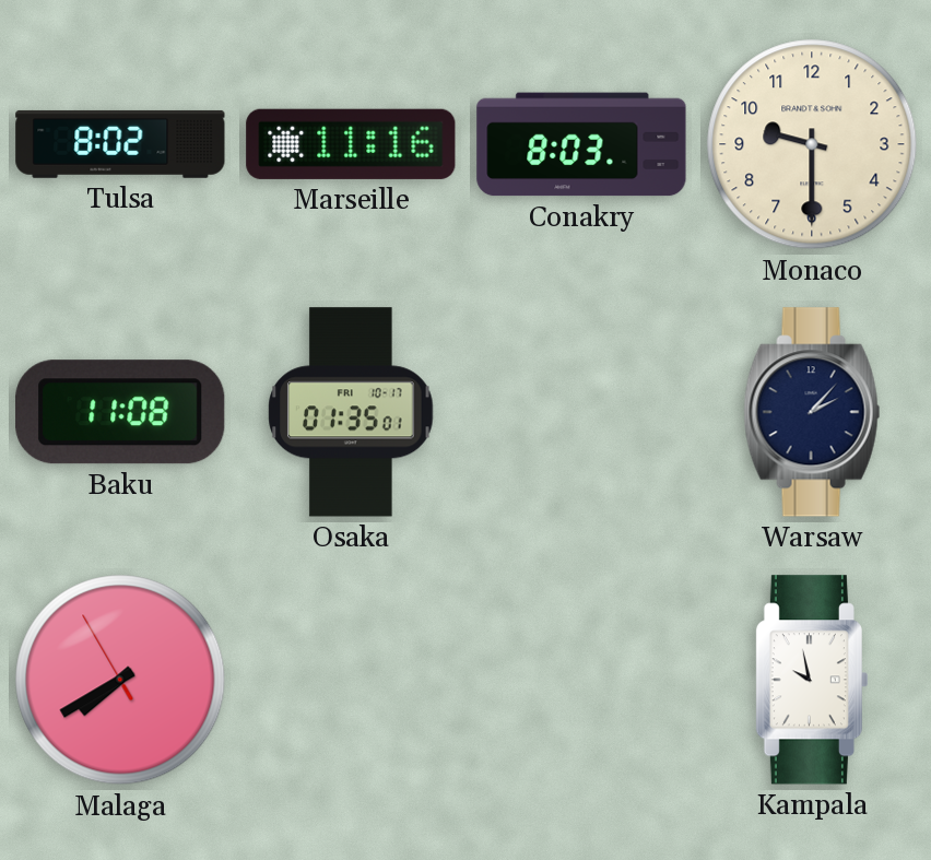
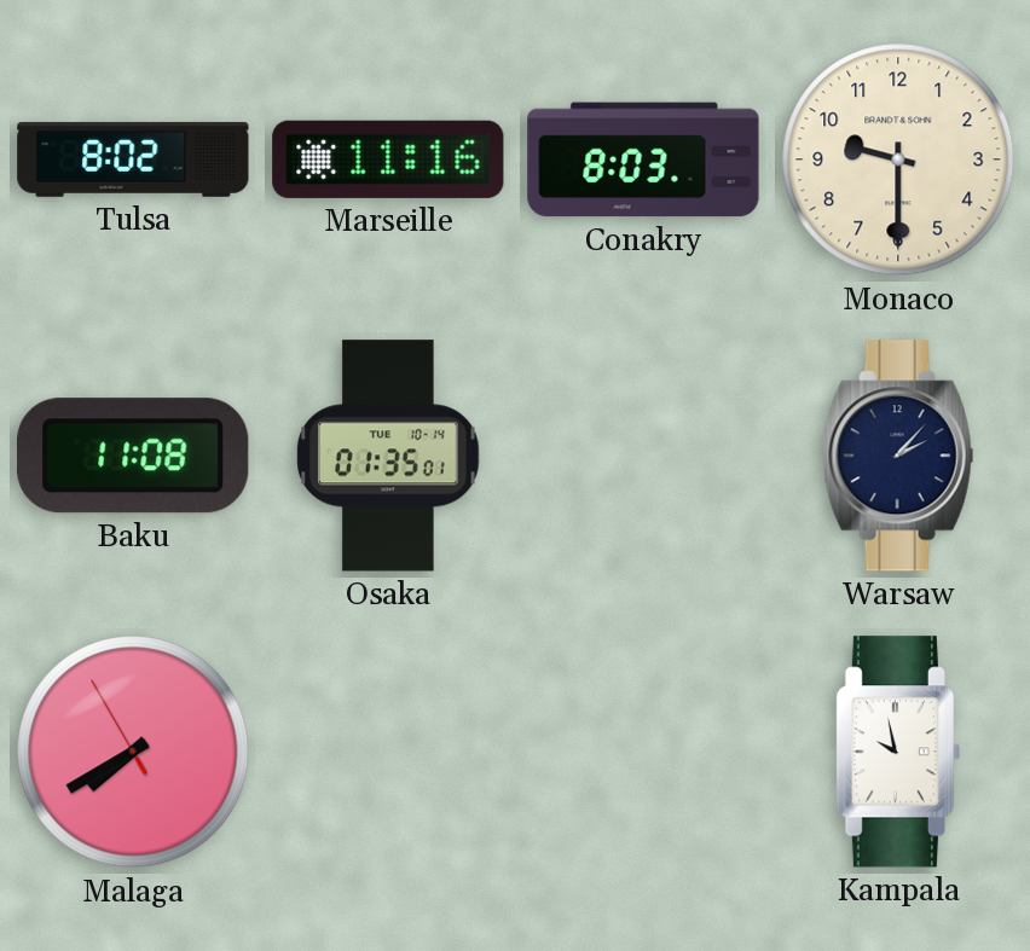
Osaka date: FRI 10-17 -> TUE 10-14
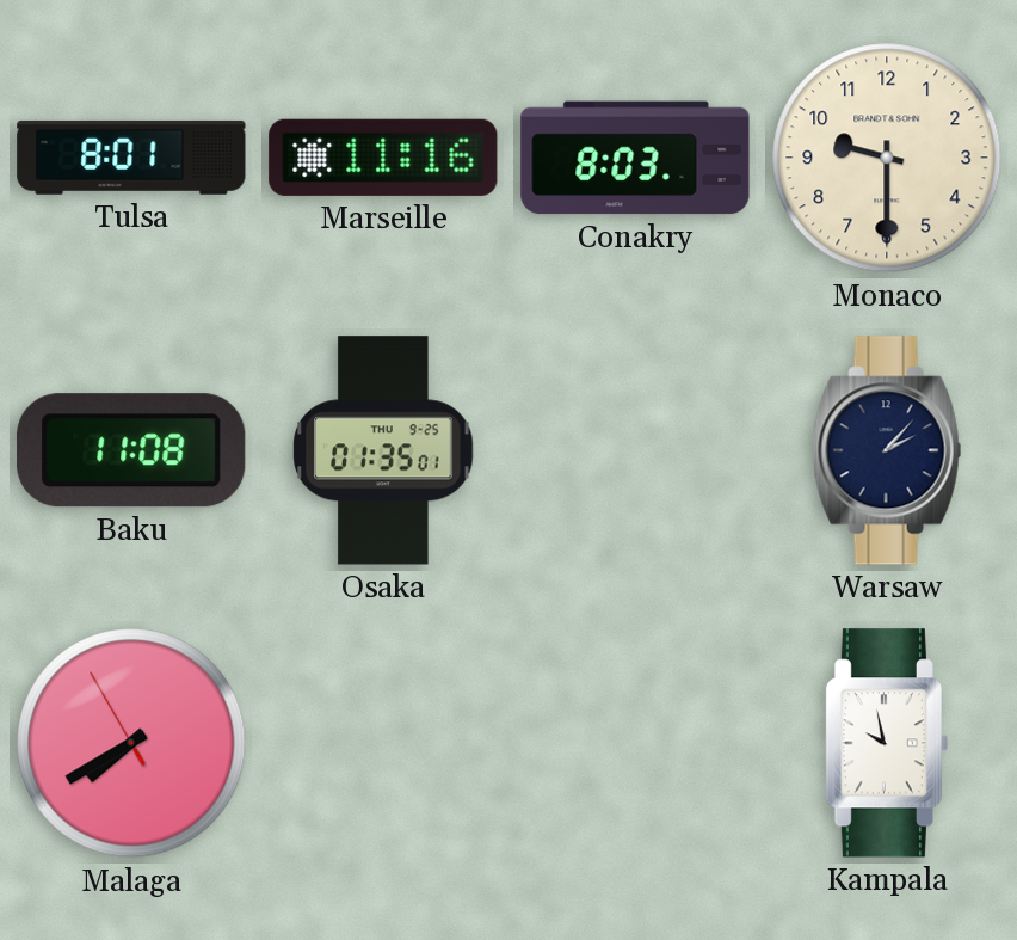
Tulsa: 8:02 -> 8:01
Osaka date: TUE 10-14 -> THU 9-25
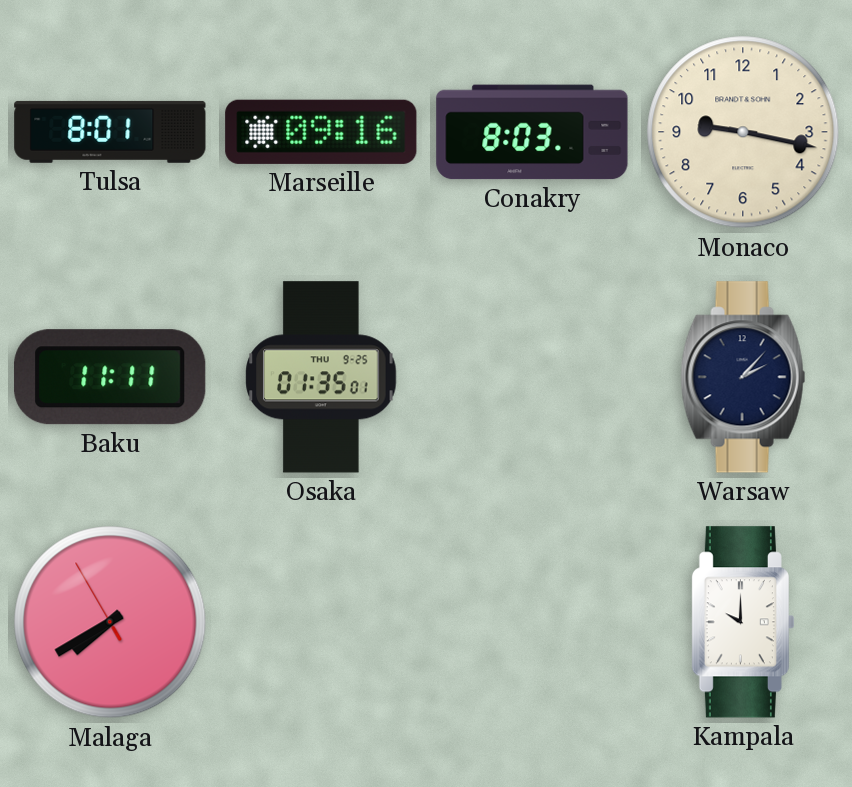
Marseille: 11:16 -> 09:16
Monaco: 9:30 -> 9:17
Baku: 11:08 -> 11:11
Kampala: 9:58 -> 10:00
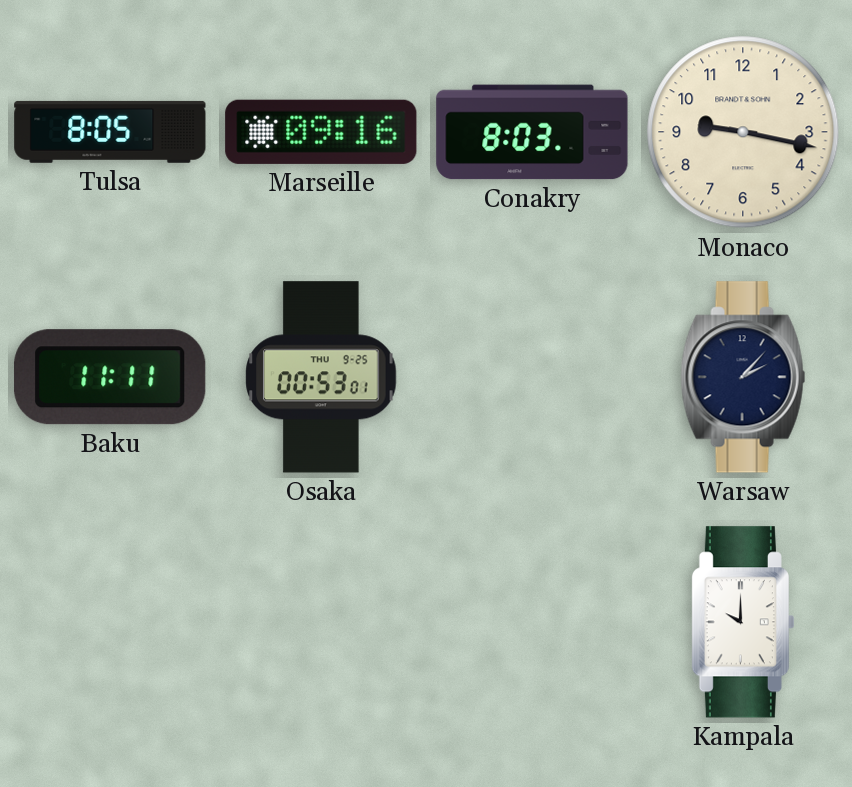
Tulsa: 8:01 -> 8:05
Osaka: 01:35 -> 00:53
Malaga: 7:39 -> none
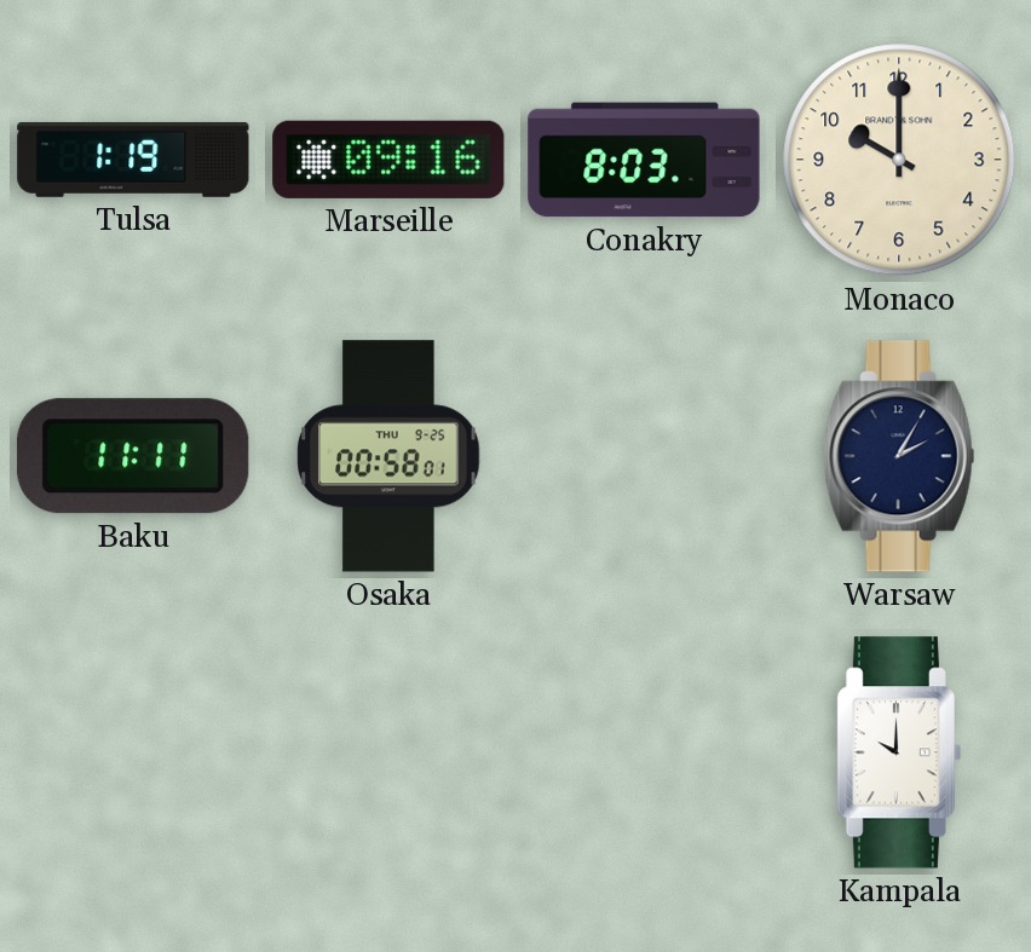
Tulsa: 8:05 -> 1:19
Monaco: 9:17 -> 10:00
Osaka: 00:53 -> 00:58
Warsaw: 2:07 -> 2:05
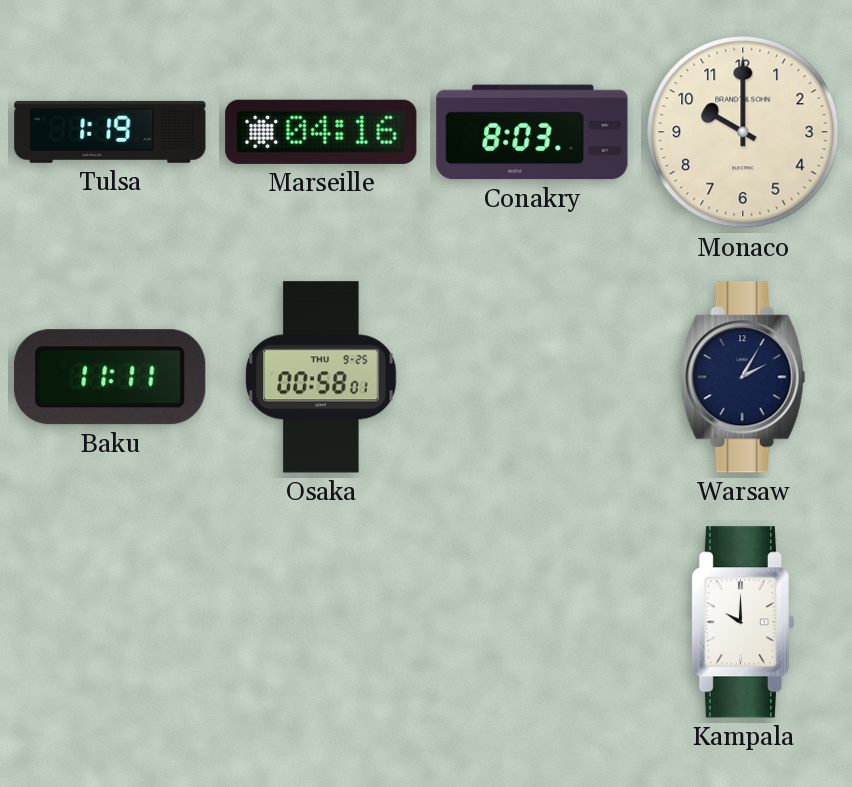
Marseille: 09:16 -> 04:16
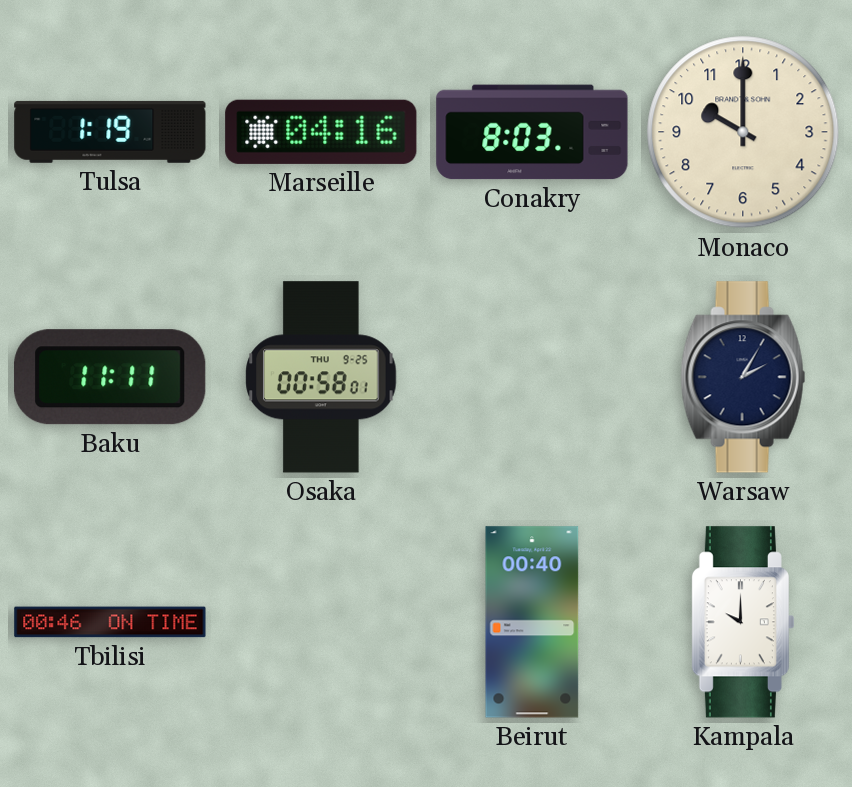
Tbilisi: none -> 00:46
Beirut: none -> 00:40
